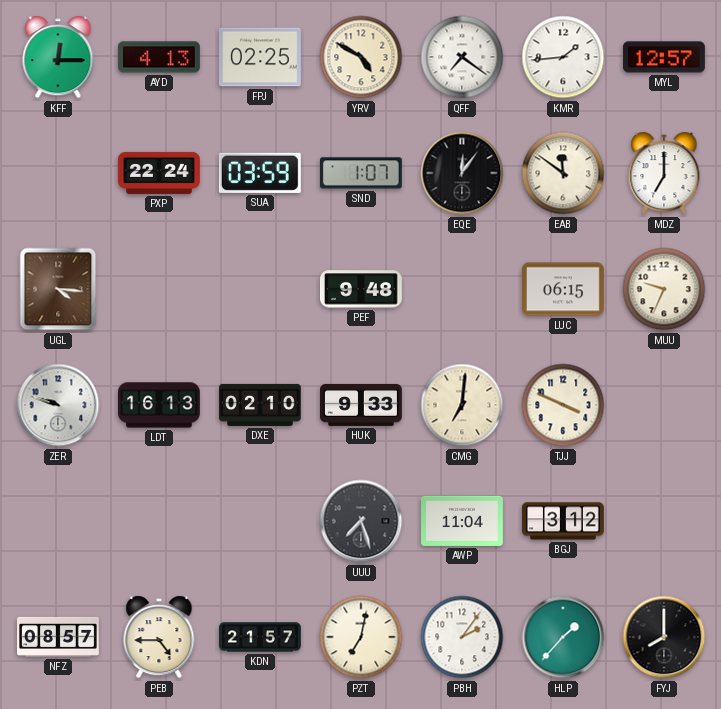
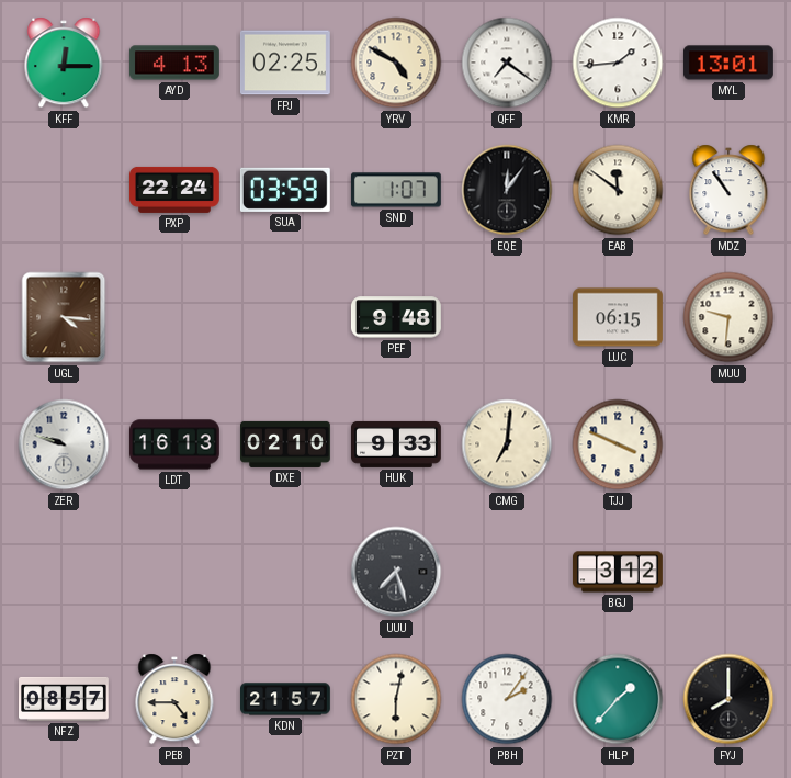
MYL: 12:57 -> 13:01
MDZ: 7:00 -> 10:54
MUU: 9:34 -> 9:31
AWP: 11:04 -> none
PZT: 7:02 -> 6:02
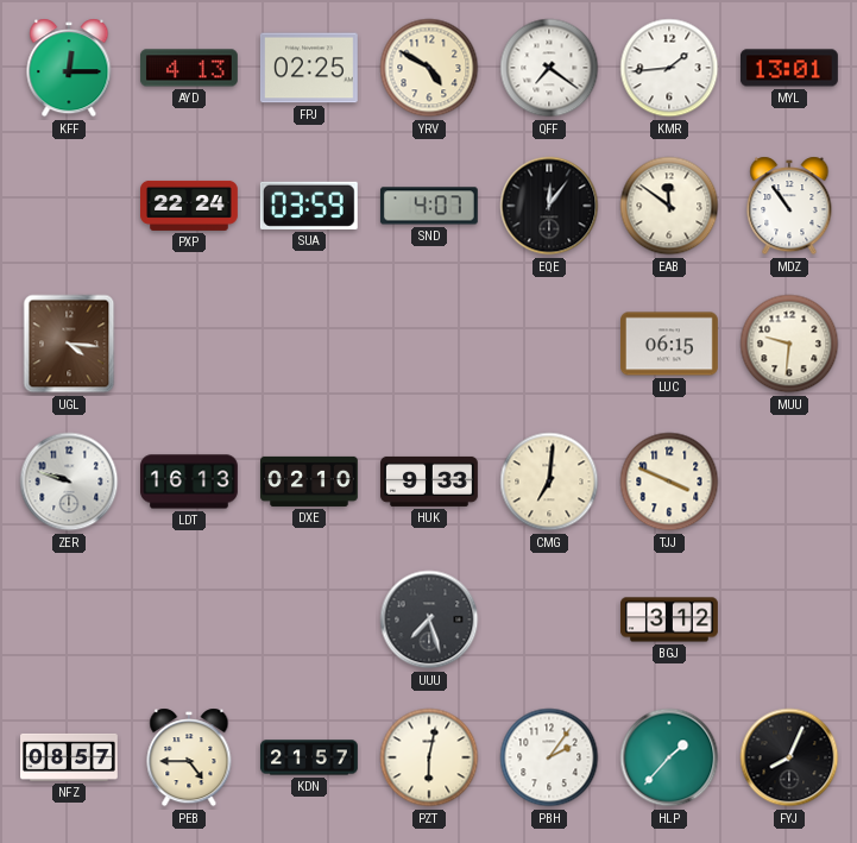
SND: 1:07 -> 4:07
PEF: 9:48 -> none
FYJ: 8:00 -> 8:04
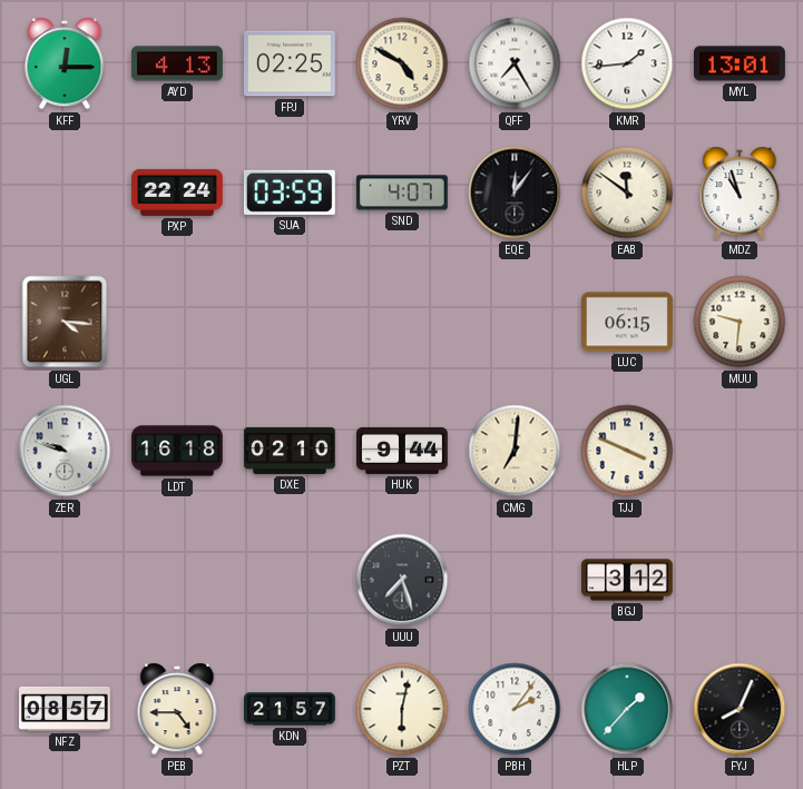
QFF: 7:21 -> 7:25
MDZ: 10:54 -> 10:57
LDT: 16:13 -> 16:18
HUK: 9:33 -> 9:44
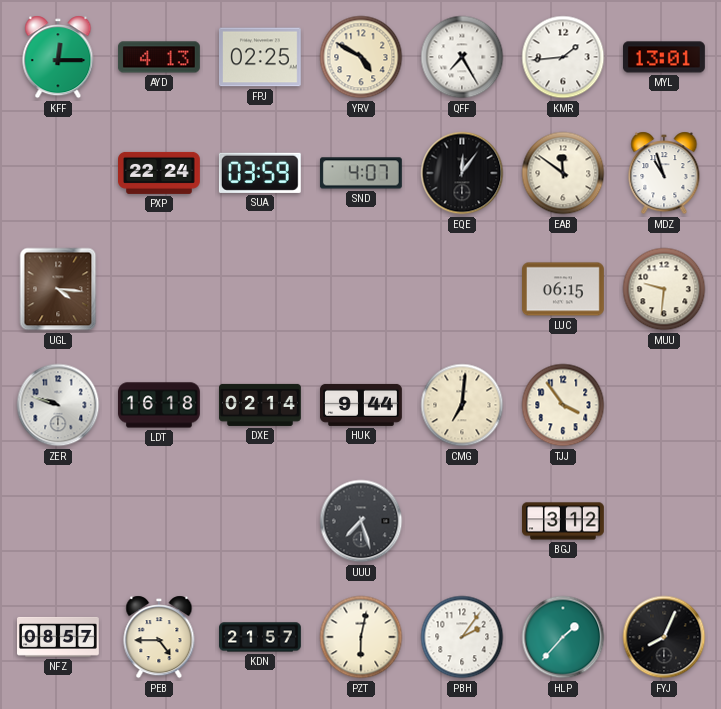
DXE: 02:10 -> 02:14
TJJ: 3:49 -> 3:54
